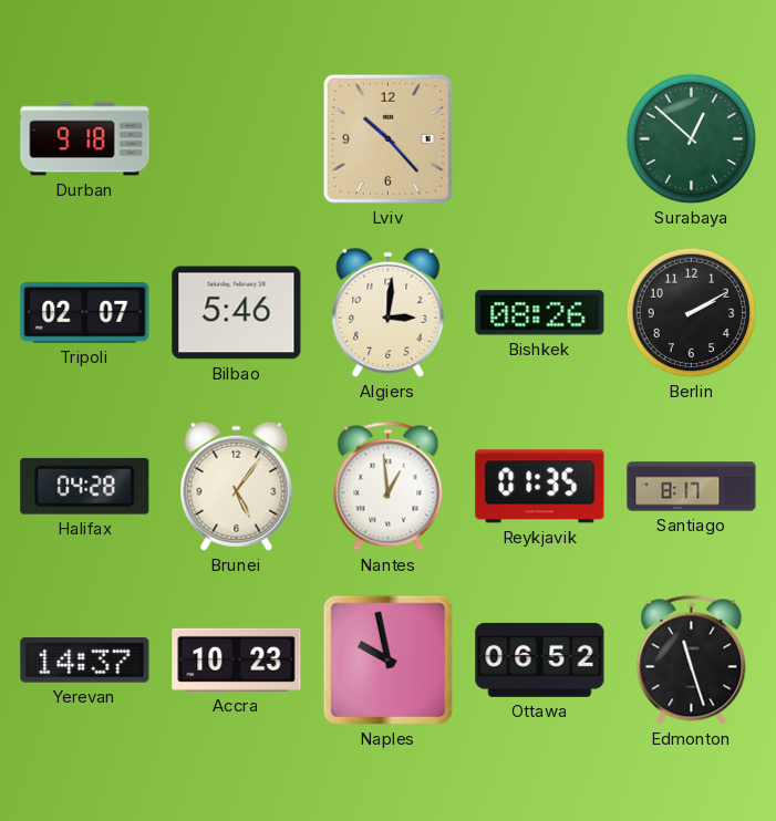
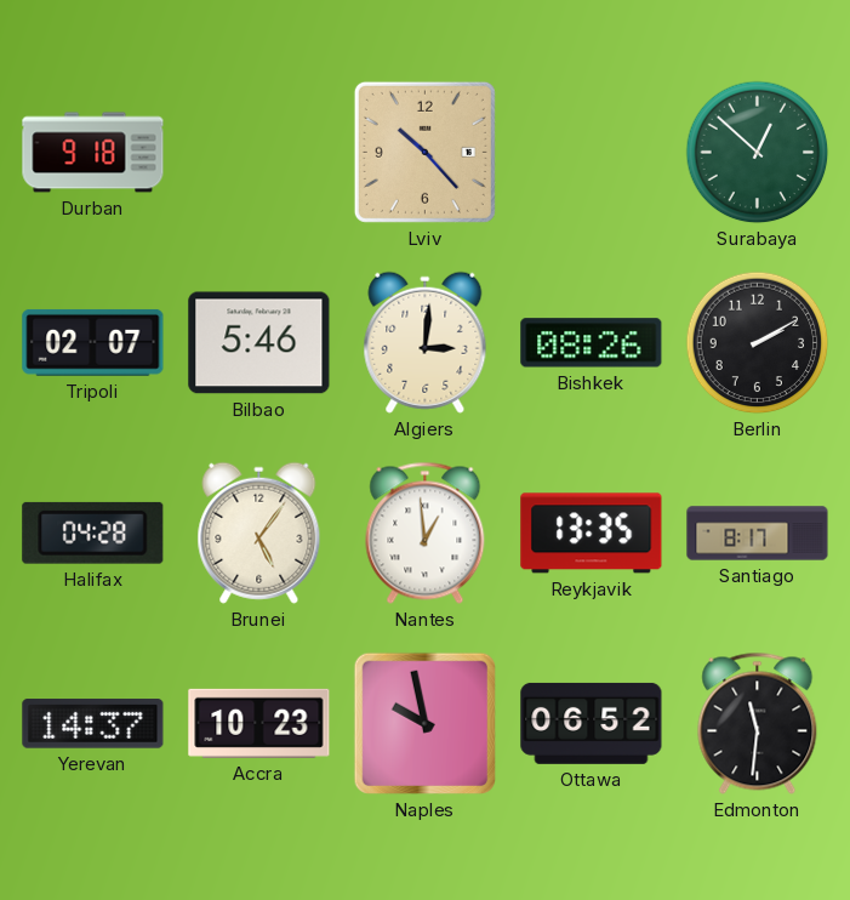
Reykjavik: 01:35 -> 13:35
Edmonton: 11:27 -> 11:31
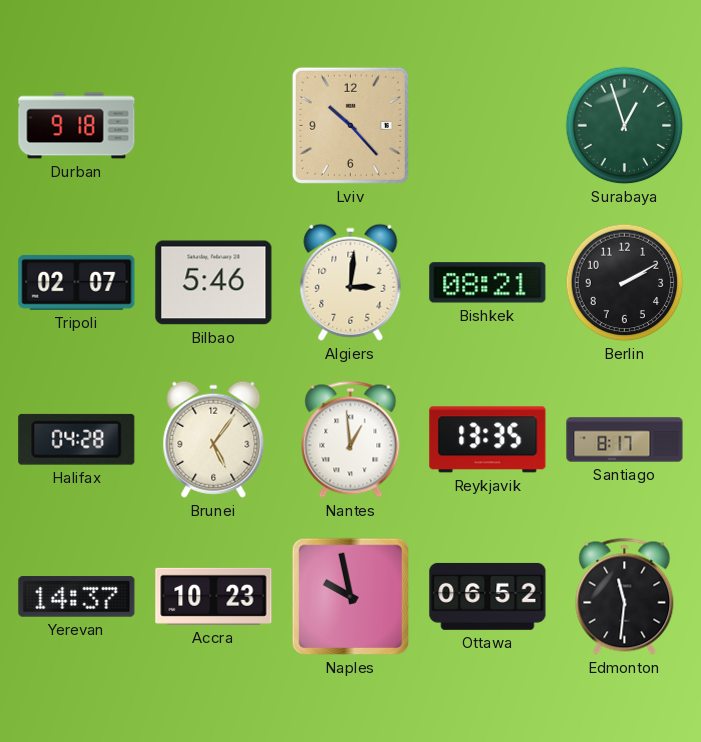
Surabaya: 12:52 -> 12:57
Bishkek: 08:26 -> 08:21
